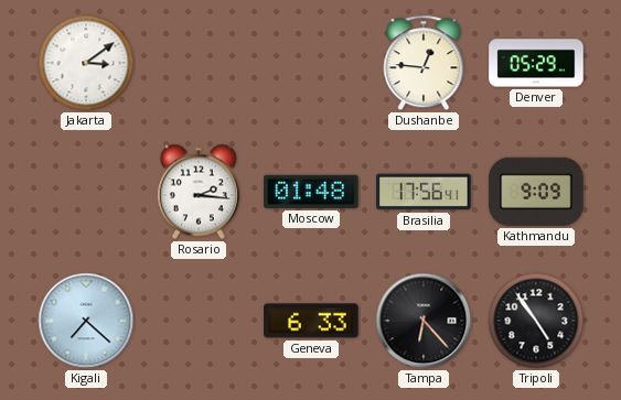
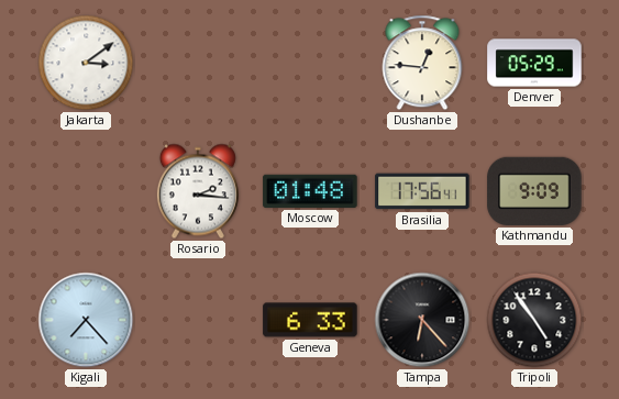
Kigali: 7:22 -> 7:23
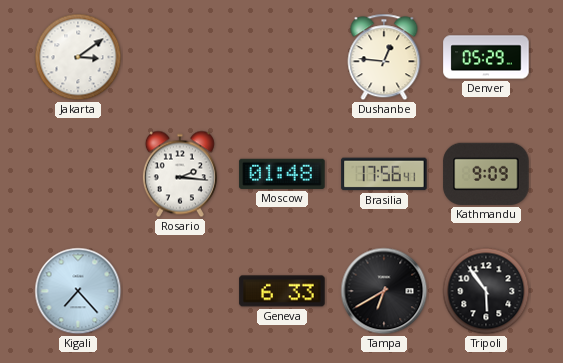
Tampa: 6:23 -> 6:40
Tripoli: 4:54 -> 5:54
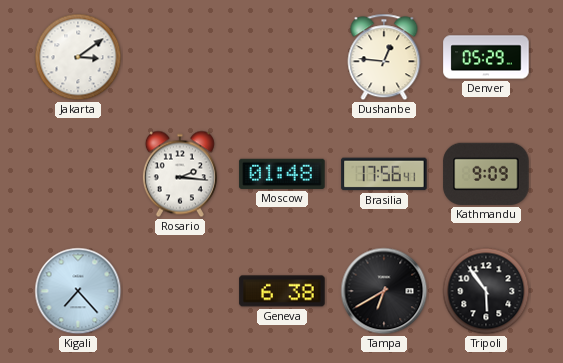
Geneva: 6:33 -> 6:38
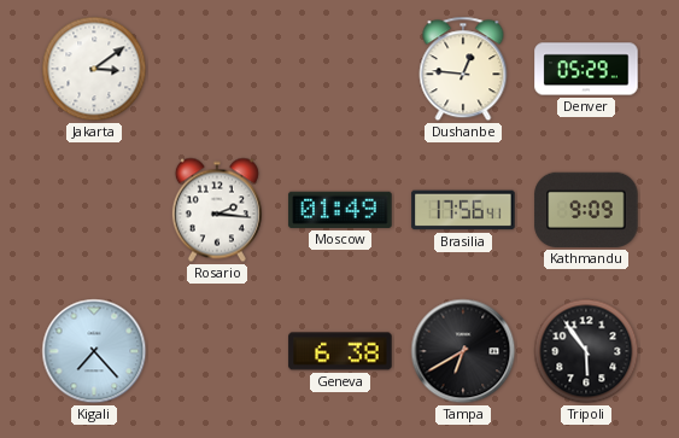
Moscow: 01:48 -> 01:49
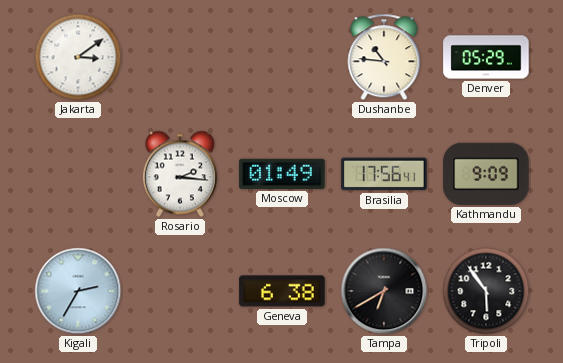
Dushanbe: 12:46 -> 10:46
Kigali: 7:23 -> 2:35
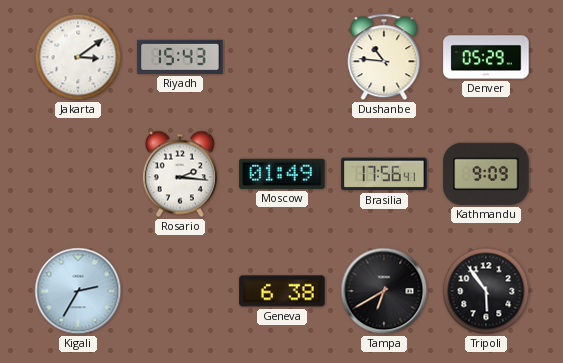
Riyadh: none -> 15:43
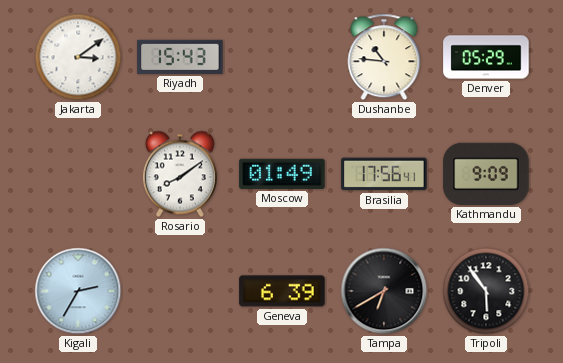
Rosario: 2:16 -> 8:09
Geneva: 6:38 -> 6:39
